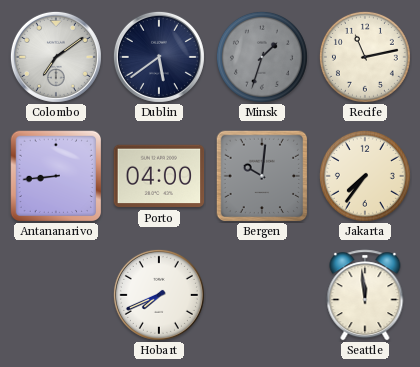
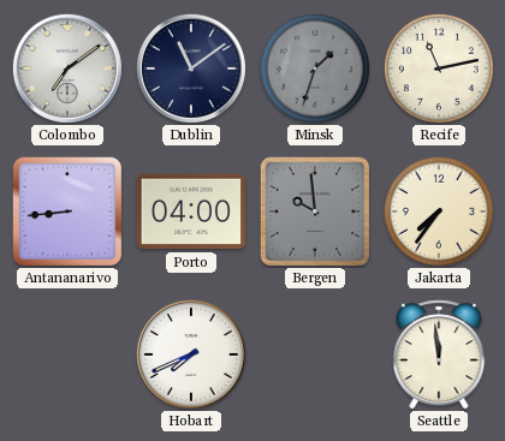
Dublin: 5:39 -> 11:09
Bergen: 10:01 -> 9:59
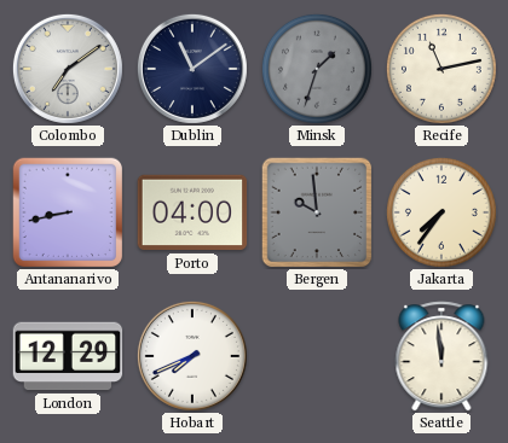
Antananarivo: 8:44 -> 8:43
London: none -> 12:29
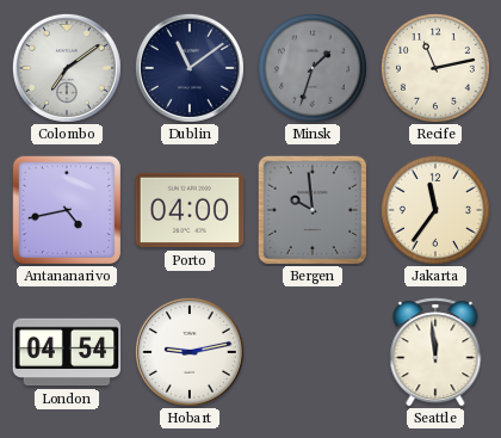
Antananarivo: 8:43 -> 4:43
Jakarta: 7:36 -> 11:36
London: 12:29 -> 04:54
Hobart: 7:41 -> 9:13
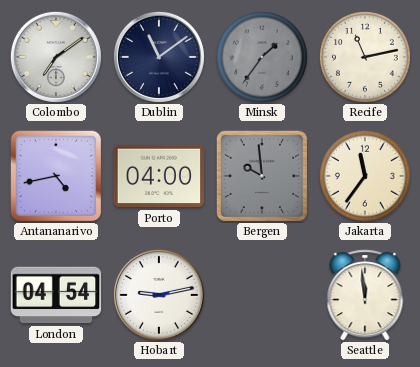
Minsk: 1:33 -> 1:36
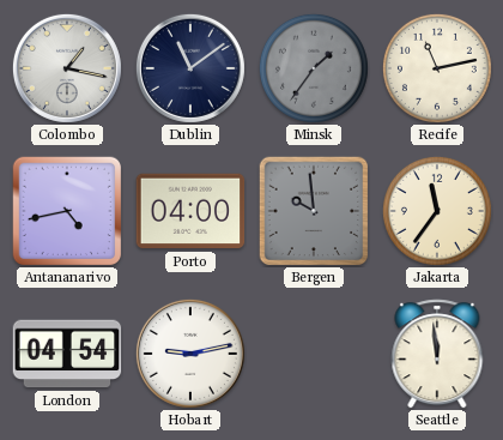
Colombo: 7:09 -> 1:17
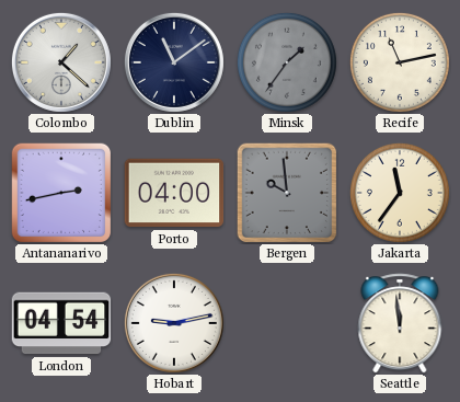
Colombo: 1:17 -> 1:22
Antananarivo: 4:43 -> 2:43
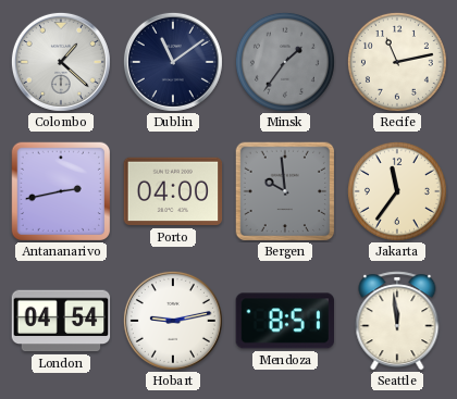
Mendoza: none -> 8:51
